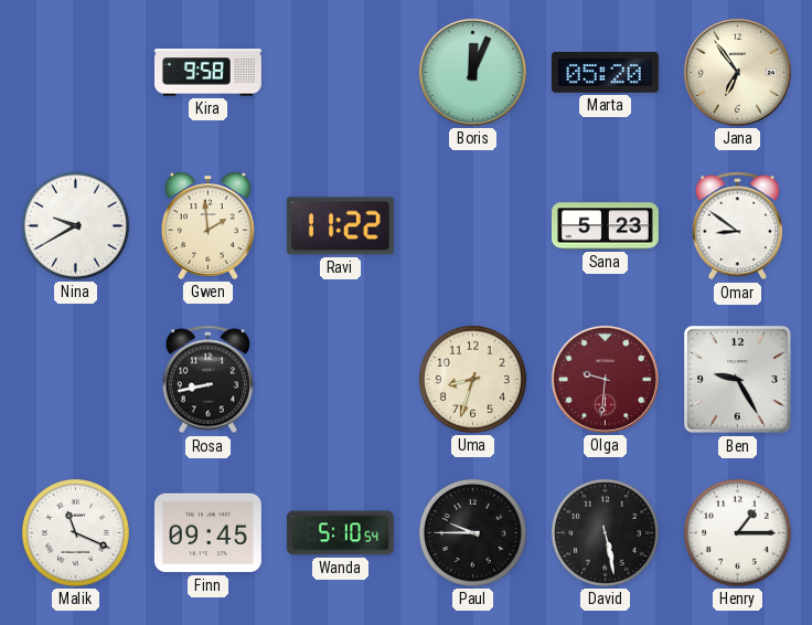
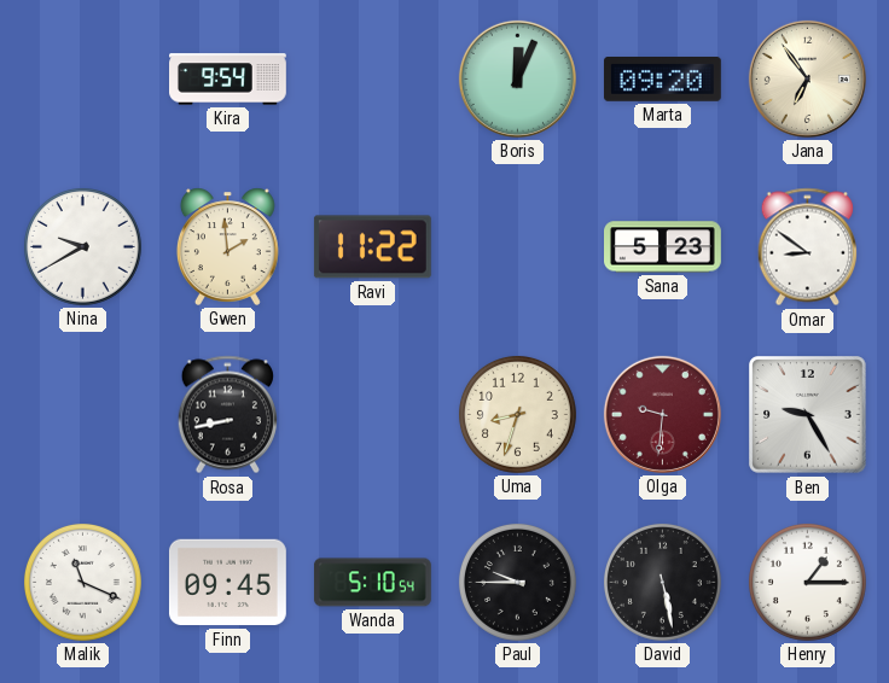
Kira: 9:58 -> 9:54
Marta: 05:20 -> 09:20
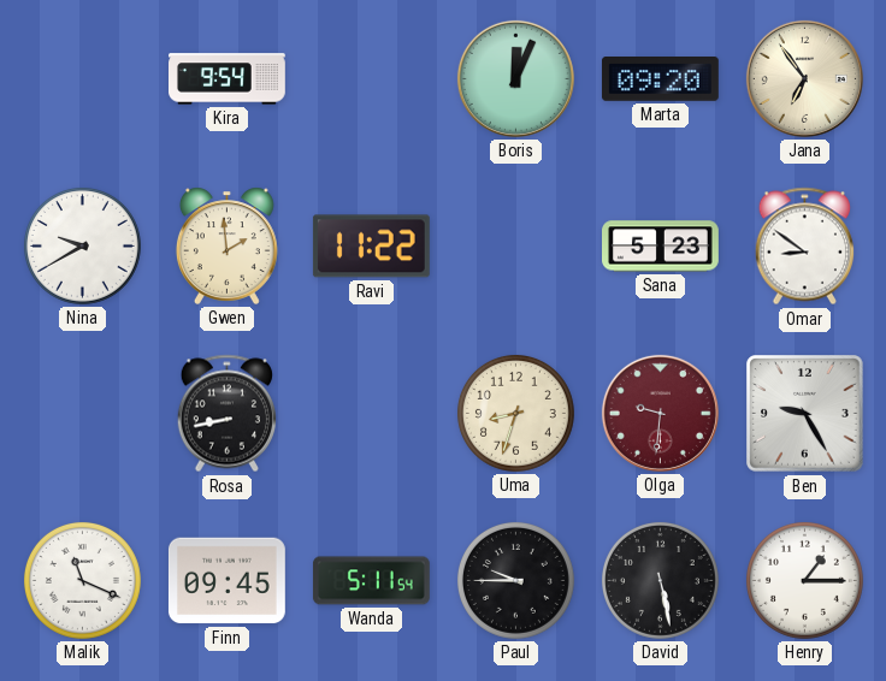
Wanda: 5:10 -> 5:11
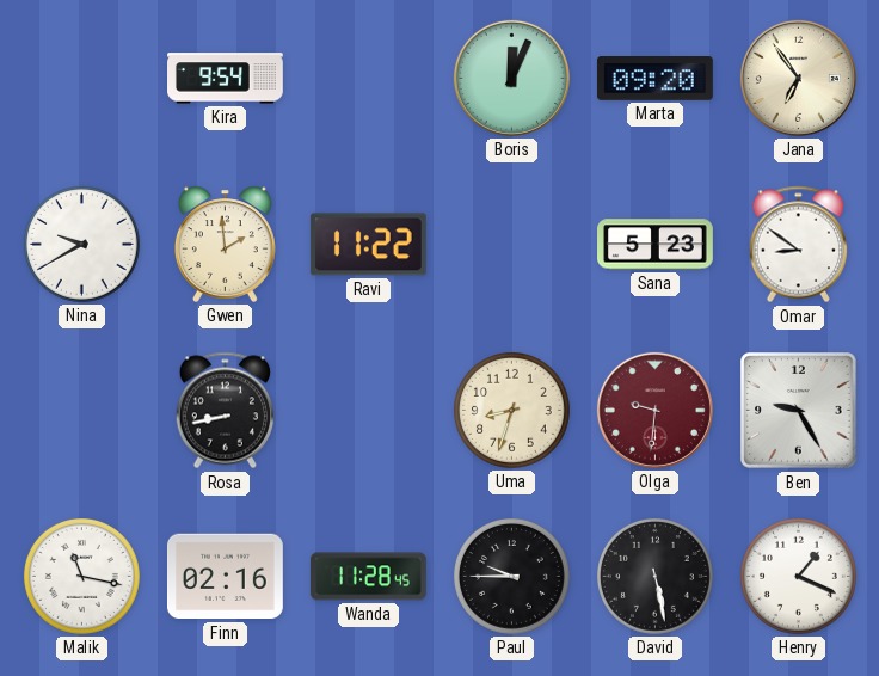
Malik: 11:19 -> 11:17
Finn: 09:45 -> 02:16
Wanda: 5:11 -> 11:28
Henry: 1:15 -> 1:19
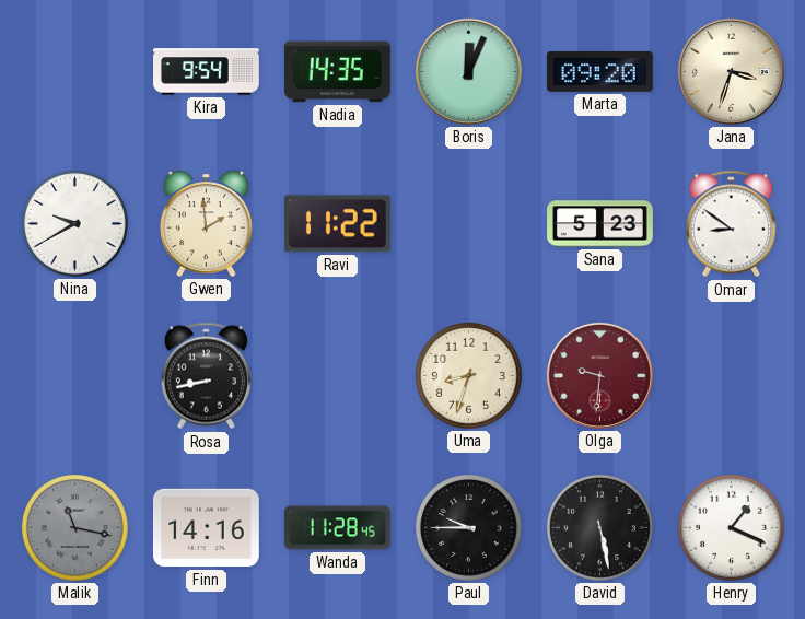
Nadia: none -> 14:35
Jana: 6:54 -> 3:33
Ben: 9:25 -> none
Malik dial: white -> grey
Finn: 02:16 -> 14:16
